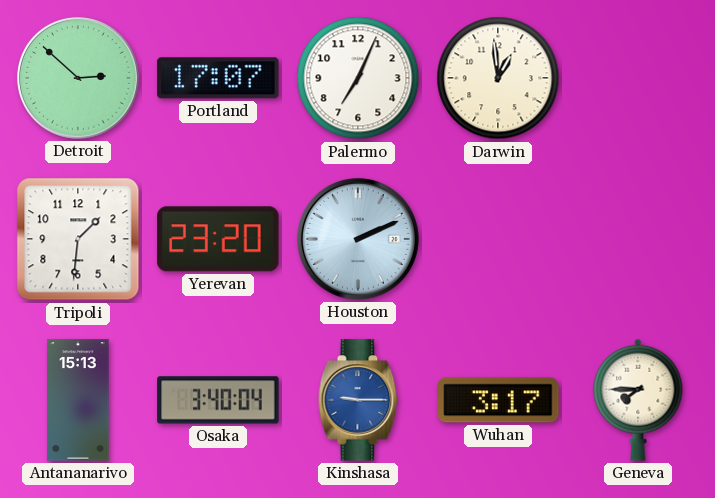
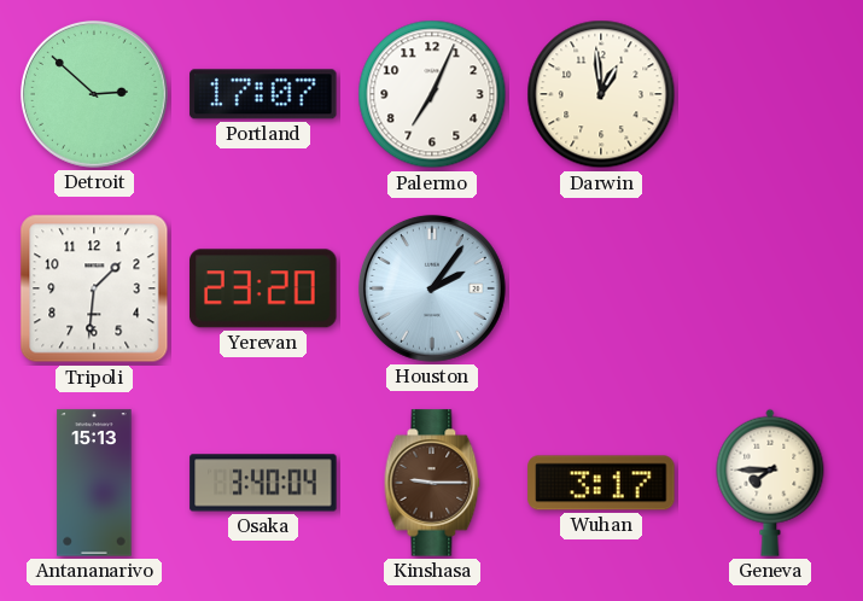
Houston: 2:11 -> 2:06
Kinshasa dial: blue -> brown
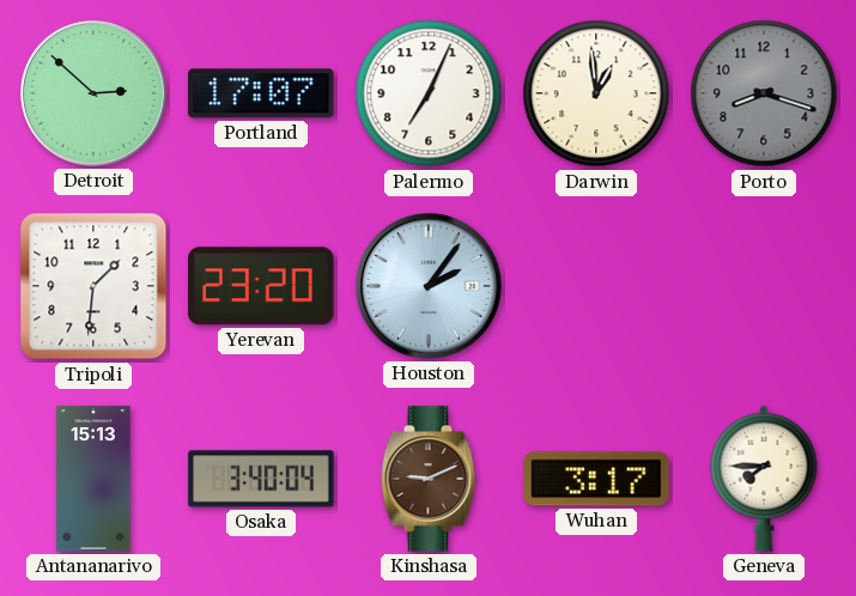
Porto: none -> 8:18
Kinshasa: 9:15 -> 9:11
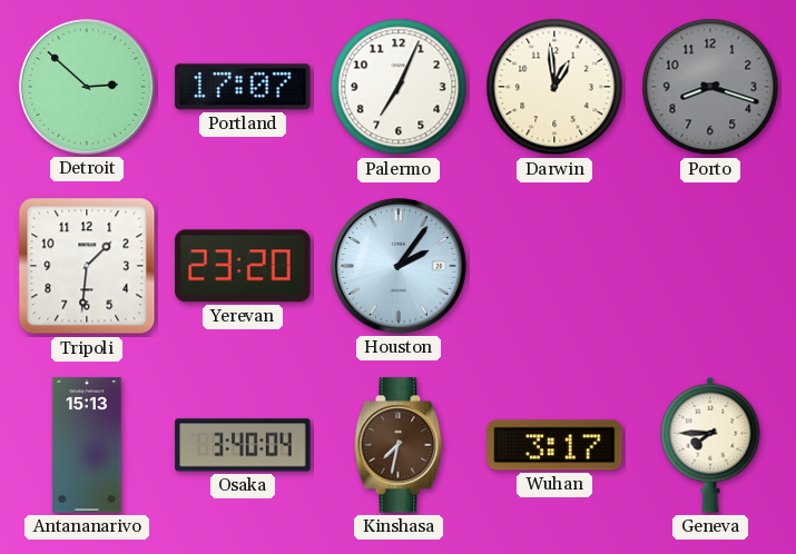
Kinshasa: 9:11 -> 7:32
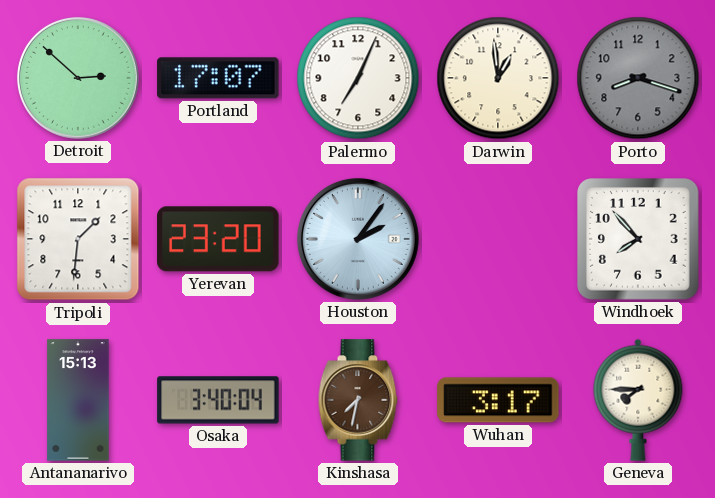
Windhoek: none -> 7:53
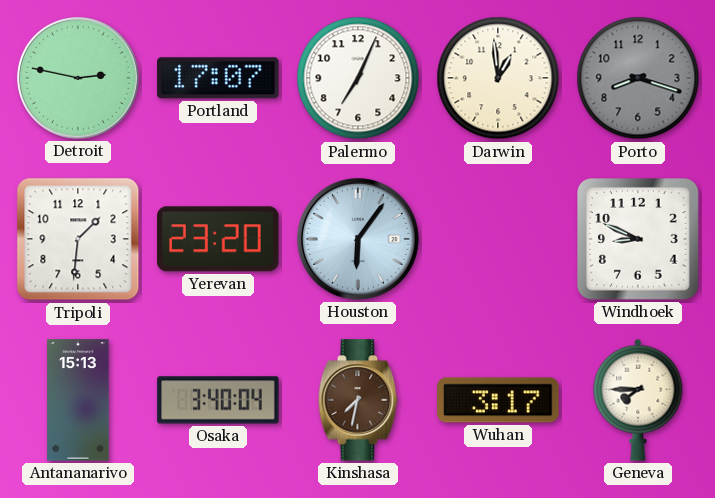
Detroit: 2:52 -> 2:47
Houston: 2:06 -> 6:06
Windhoek: 7:53 -> 8:49
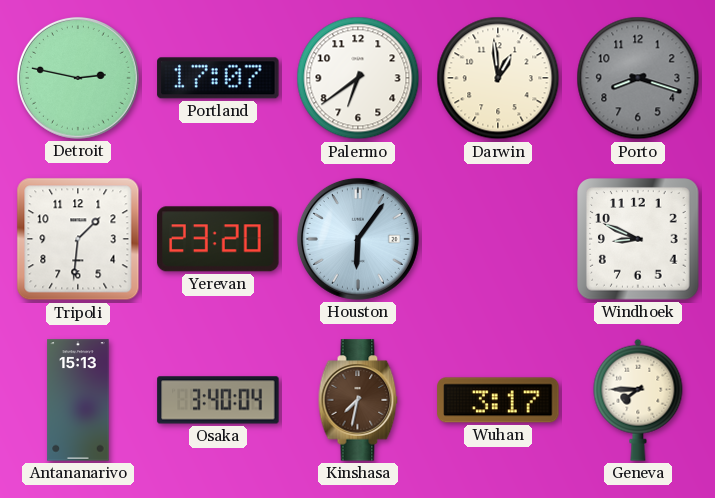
Palermo: 7:04 -> 6:39
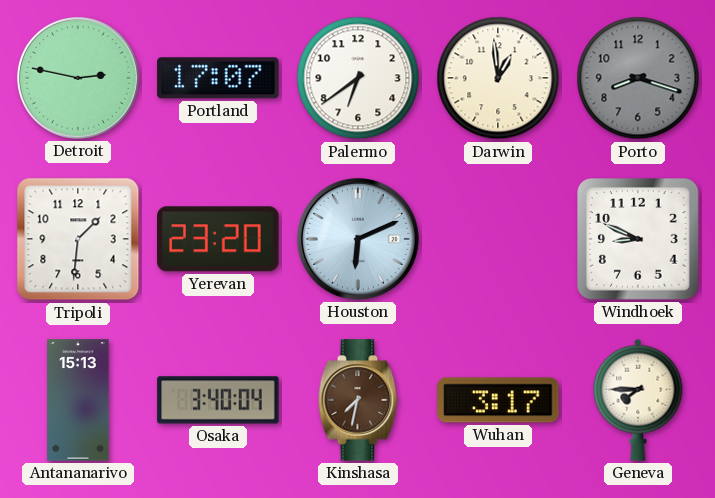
Houston: 6:06 -> 6:11
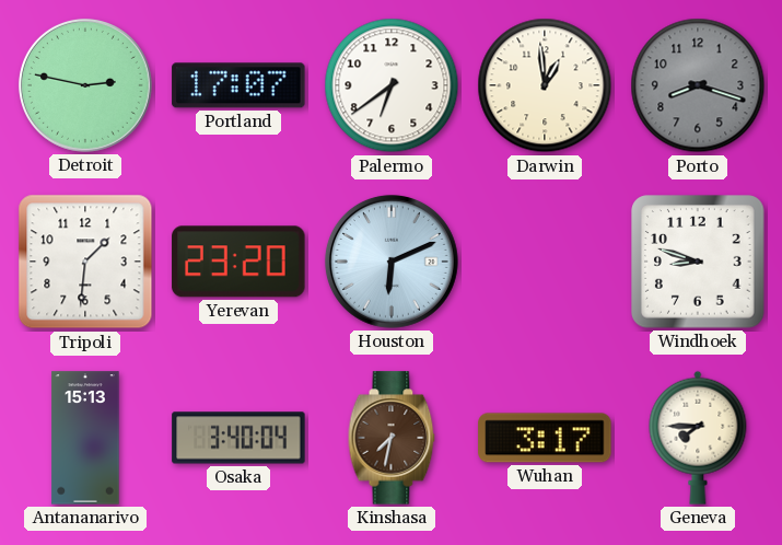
Windhoek: 8:49 -> 8:48
